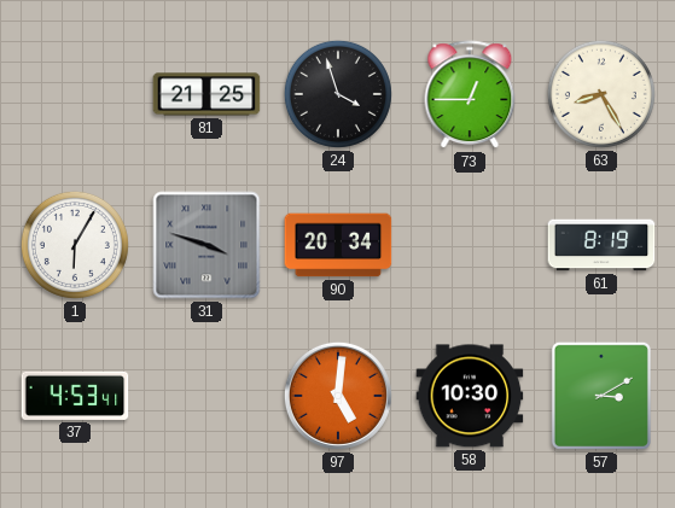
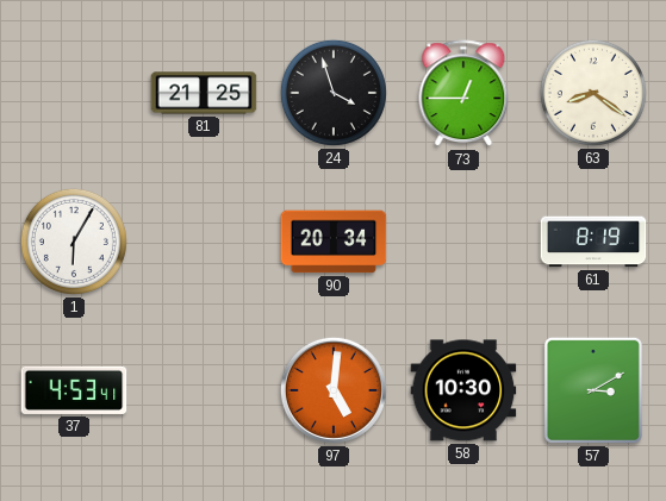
63: 8:25 -> 8:21
31: 3:48 -> none
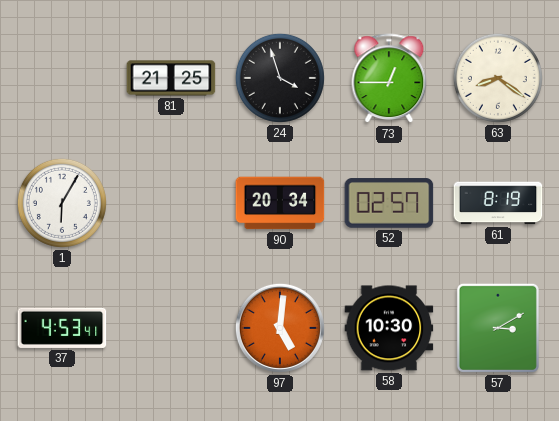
52: none -> 02:57
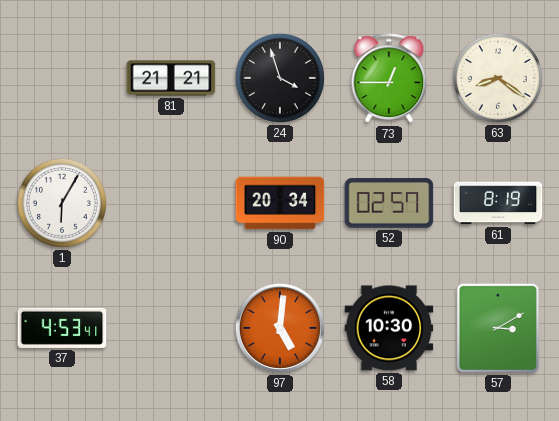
81: 21:25 -> 21:21
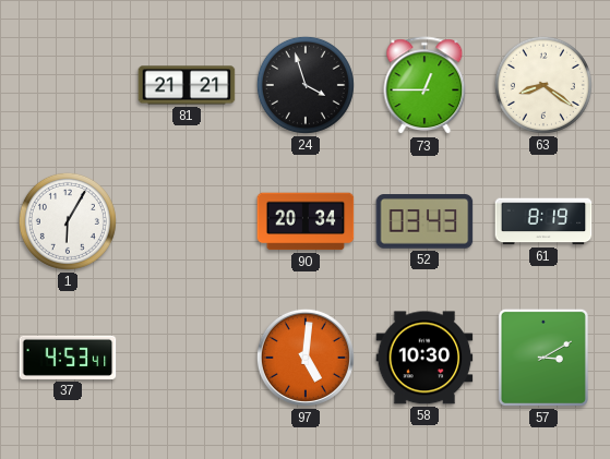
52: 02:57 -> 03:43
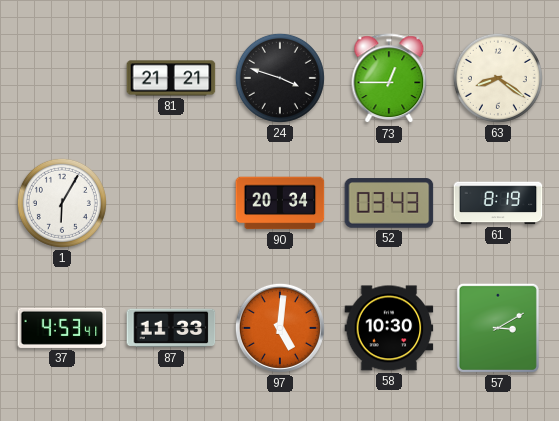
24: 3:57 -> 3:48
87: none -> 11:33
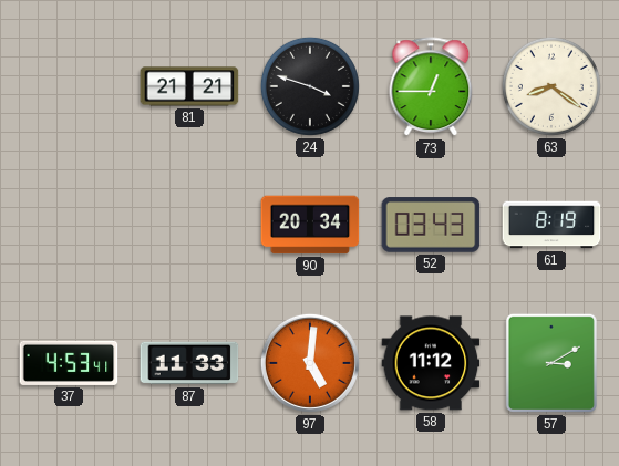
1: 6:05 -> none
58: 10:30 -> 11:12
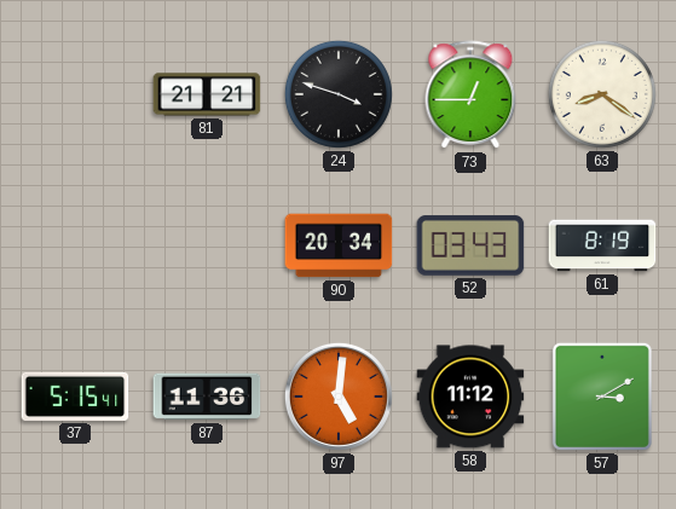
37: 4:53 -> 5:15
87: 11:33 -> 11:36
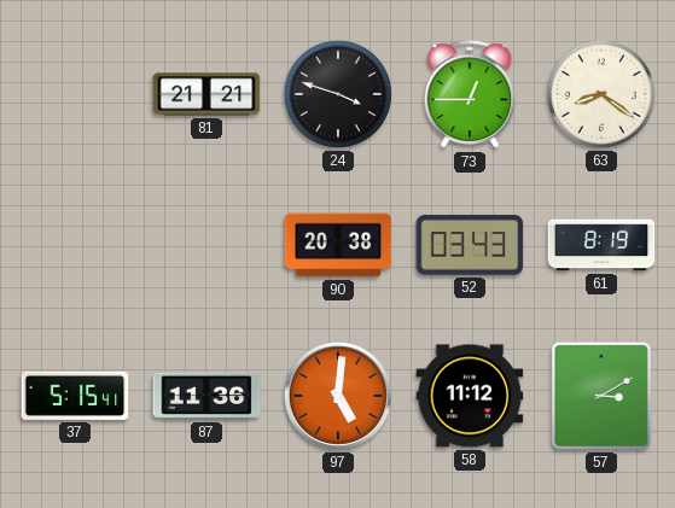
90: 20:34 -> 20:38
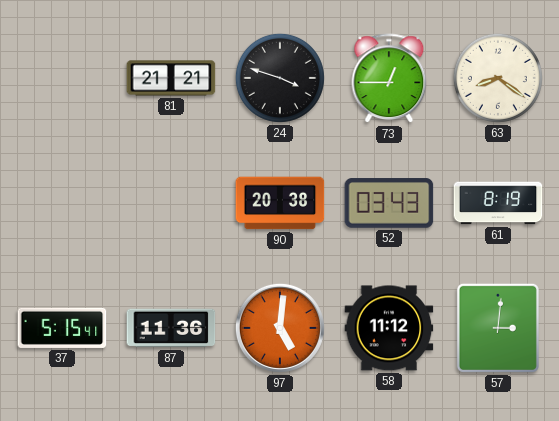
57: 3:10 -> 3:01
